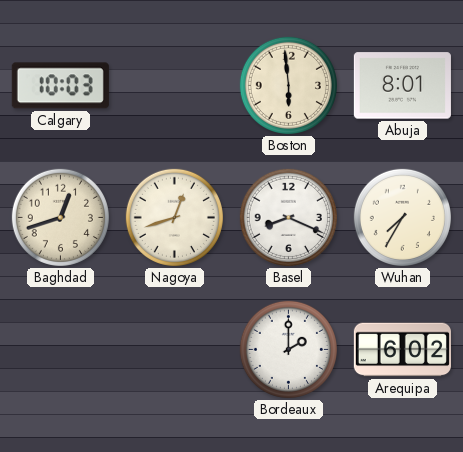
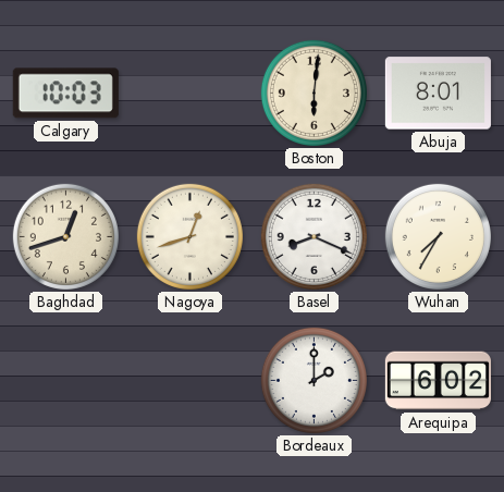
Boston: 5:59 -> 6:01
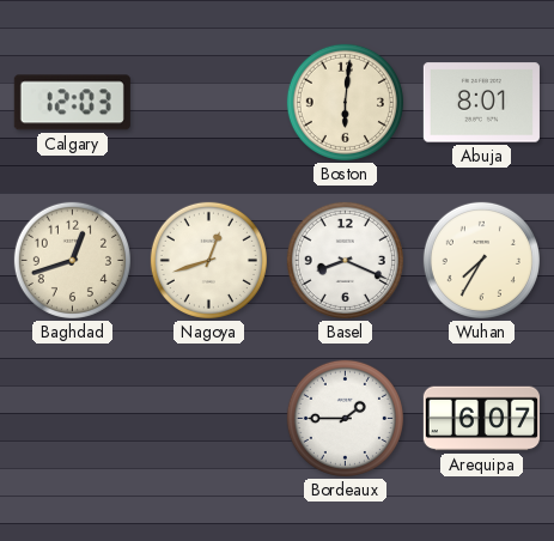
Calgary: 10:03 -> 12:03
Bordeaux: 2:00 -> 1:45
Arequipa: 6:02 -> 6:07
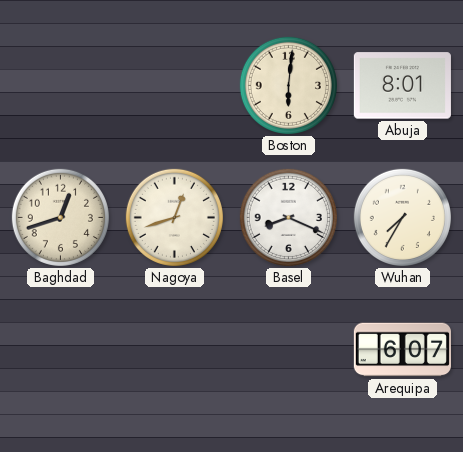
Calgary: 12:03 -> none
Bordeaux: 1:45 -> none
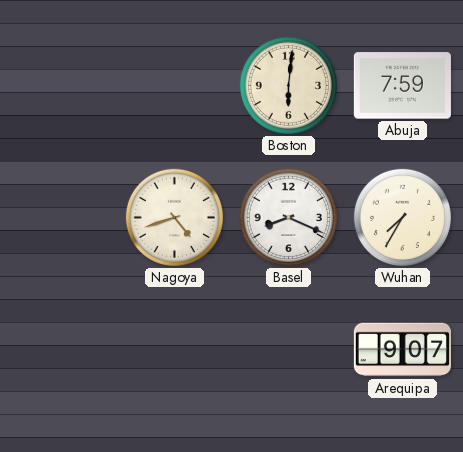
Abuja: 8:01 -> 7:59
Baghdad: 12:42 -> none
Nagoya: 12:42 -> 4:42
Arequipa: 6:07 -> 9:07
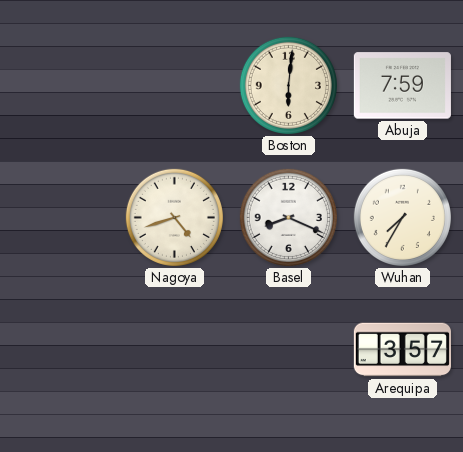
Arequipa: 9:07 -> 3:57
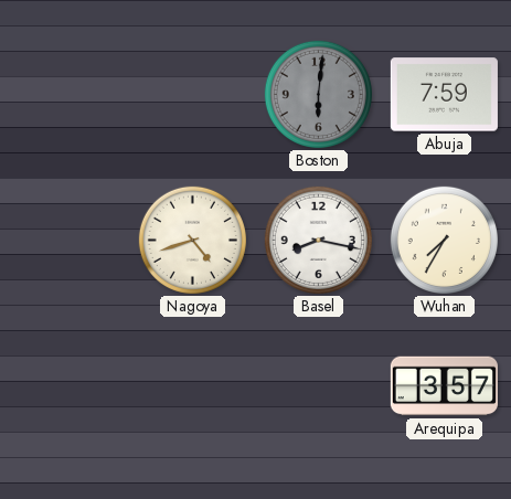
Boston dial: cream -> grey
Basel: 8:19 -> 8:17
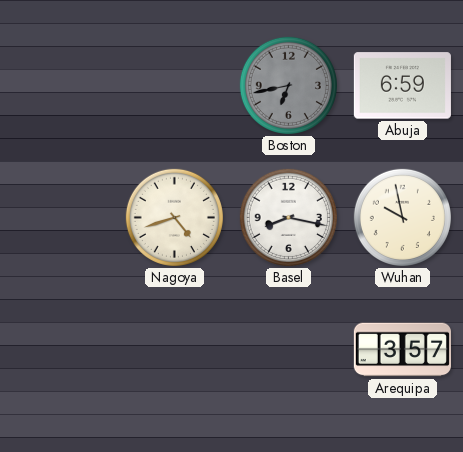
Boston: 6:01 -> 6:43
Abuja: 7:59 -> 6:59
Wuhan: 7:35 -> 9:58
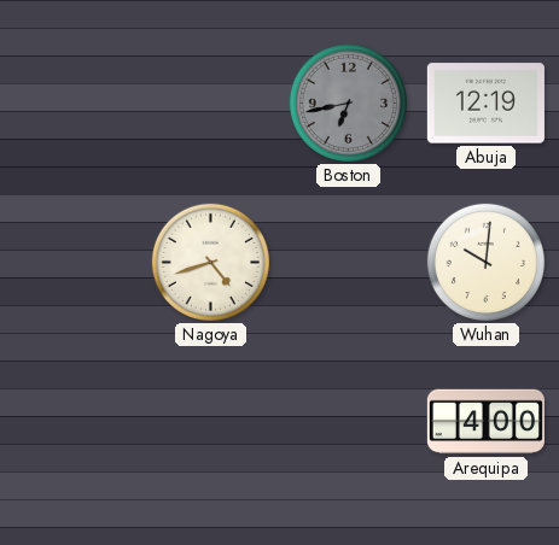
Abuja: 6:59 -> 12:19
Basel: 8:17 -> none
Wuhan: 9:58 -> 10:01
Arequipa: 3:57 -> 4:00
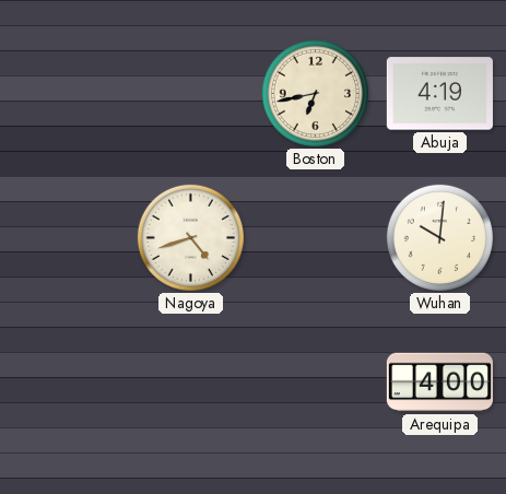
Boston dial: grey -> cream
Abuja: 12:19 -> 4:19
